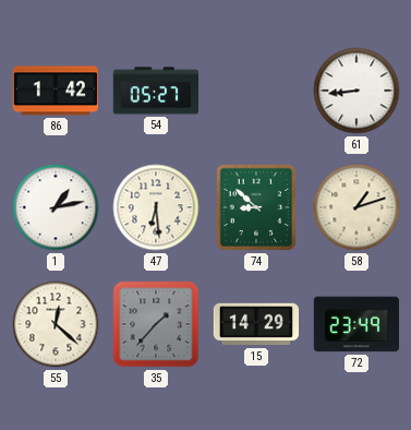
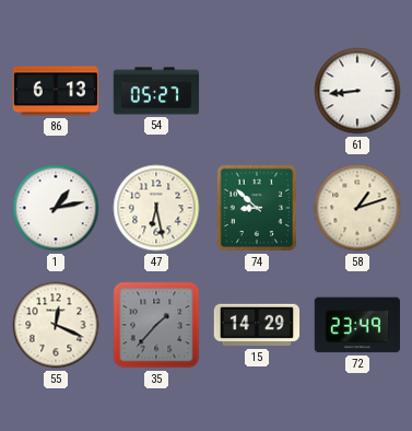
86: 1:42 -> 6:13
47: 6:29 -> 6:28
55: 12:22 -> 12:19
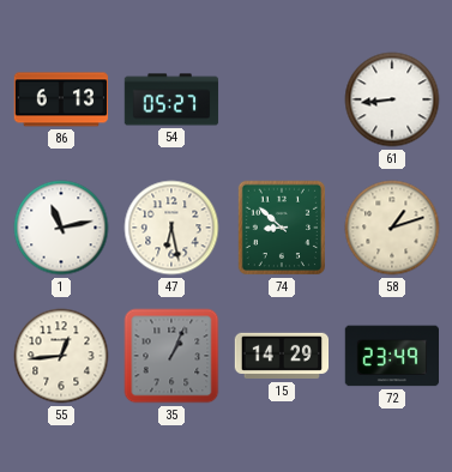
1: 1:13 -> 11:13
55: 12:19 -> 12:44
35: 1:37 -> 1:04
